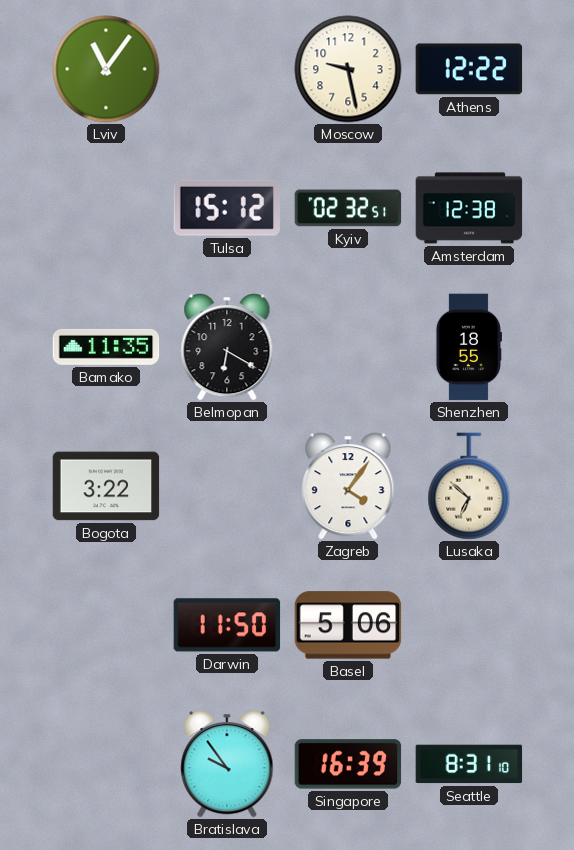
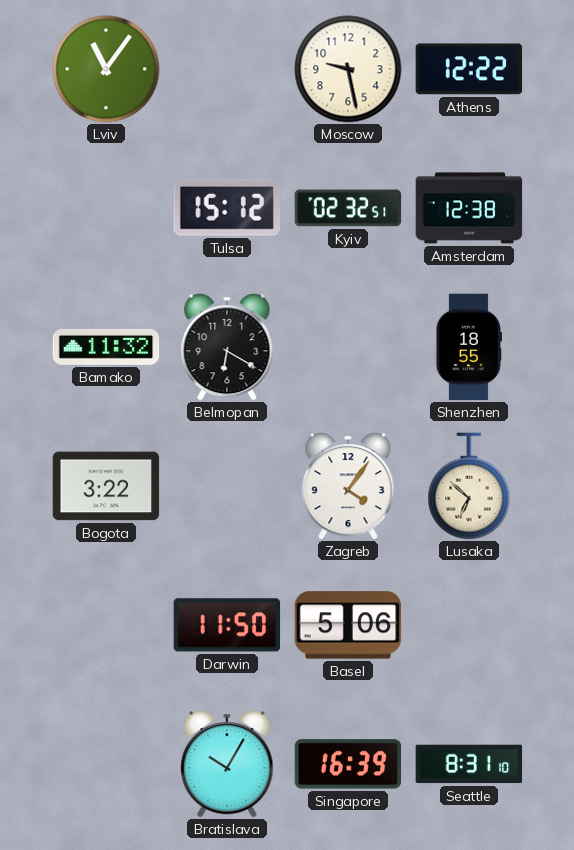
Bamako: 11:35 -> 11:32
Bratislava: 9:54 -> 10:05
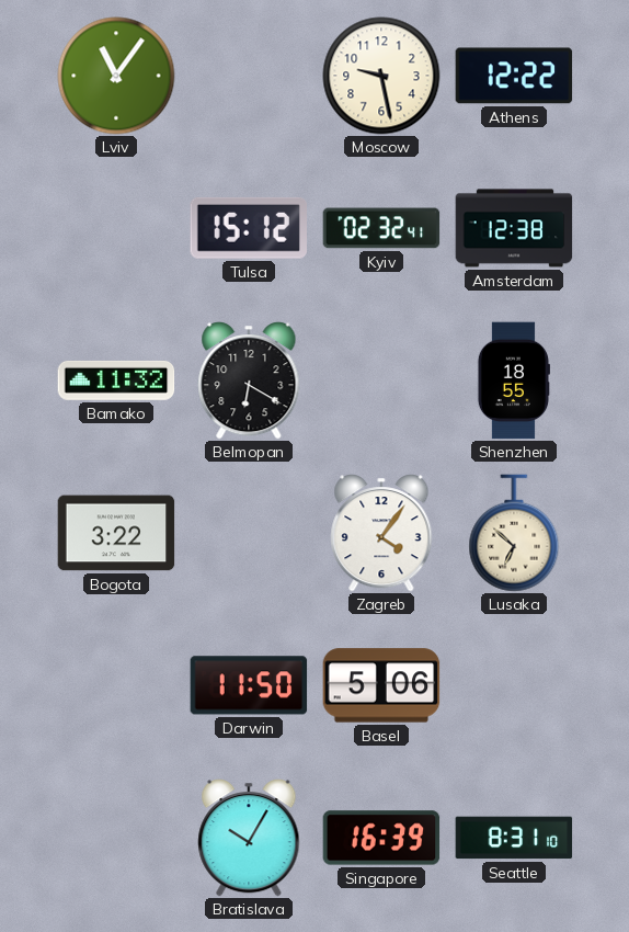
Kyiv: 02:32:51 -> 02:32:41
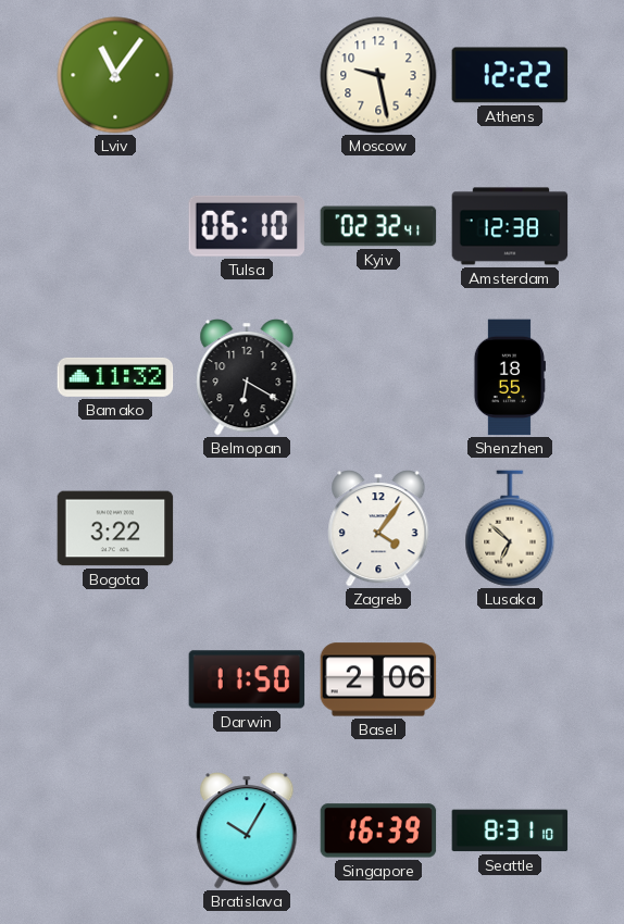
Tulsa: 15:12 -> 06:10
Basel: 5:06 -> 2:06
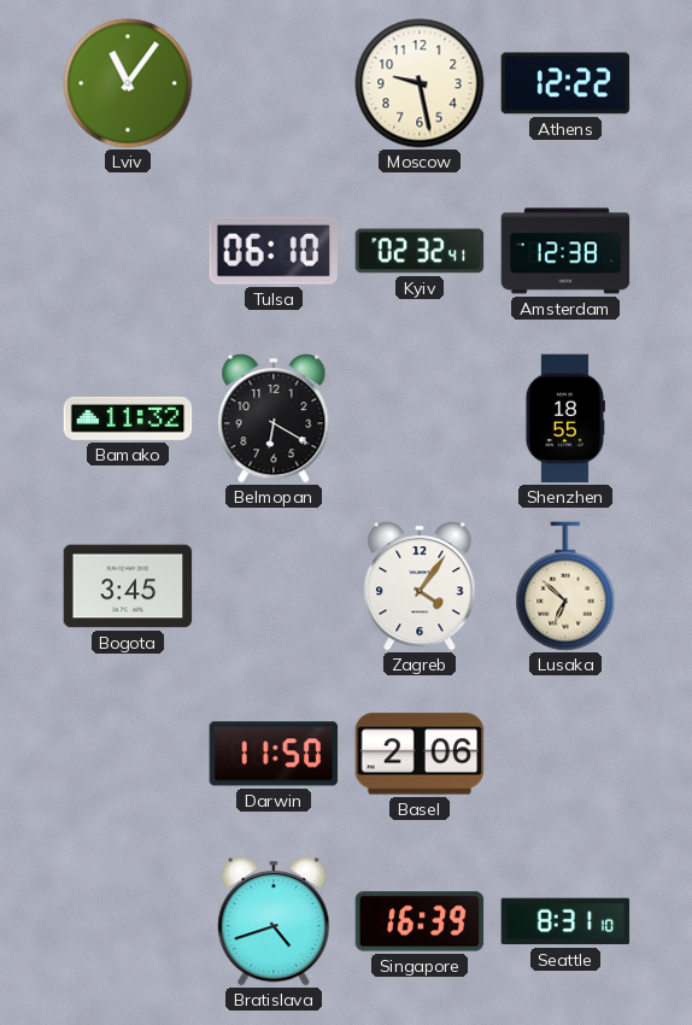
Bogota: 3:22 -> 3:45
Bratislava: 10:05 -> 4:42
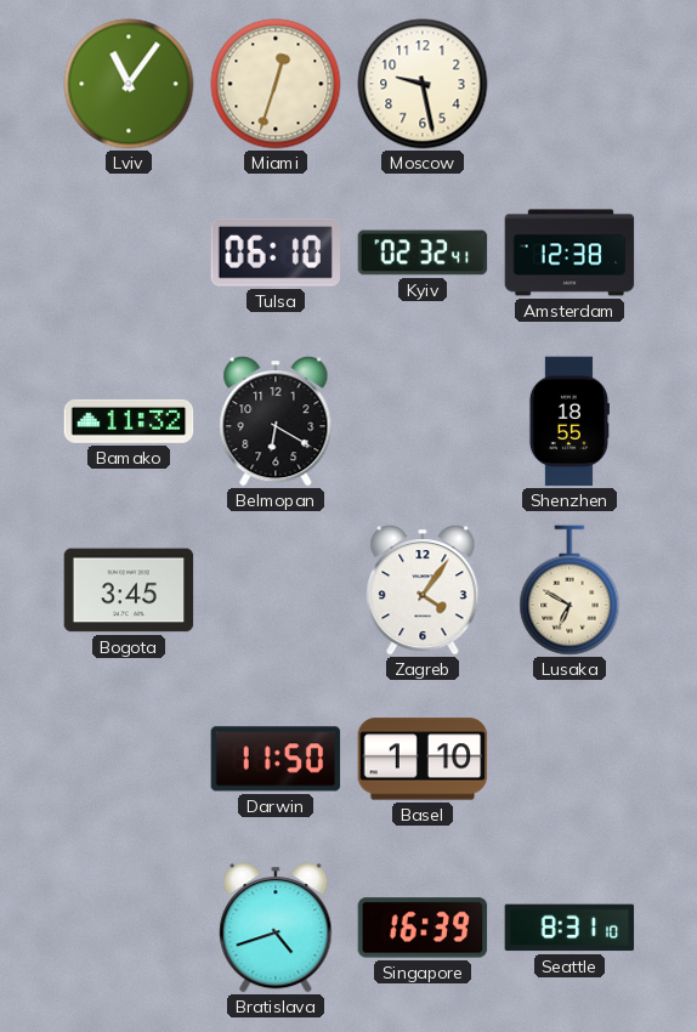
Miami: none -> 12:33
Athens: 12:22 -> none
Lusaka: 6:52 -> 6:50
Basel: 2:06 -> 1:10
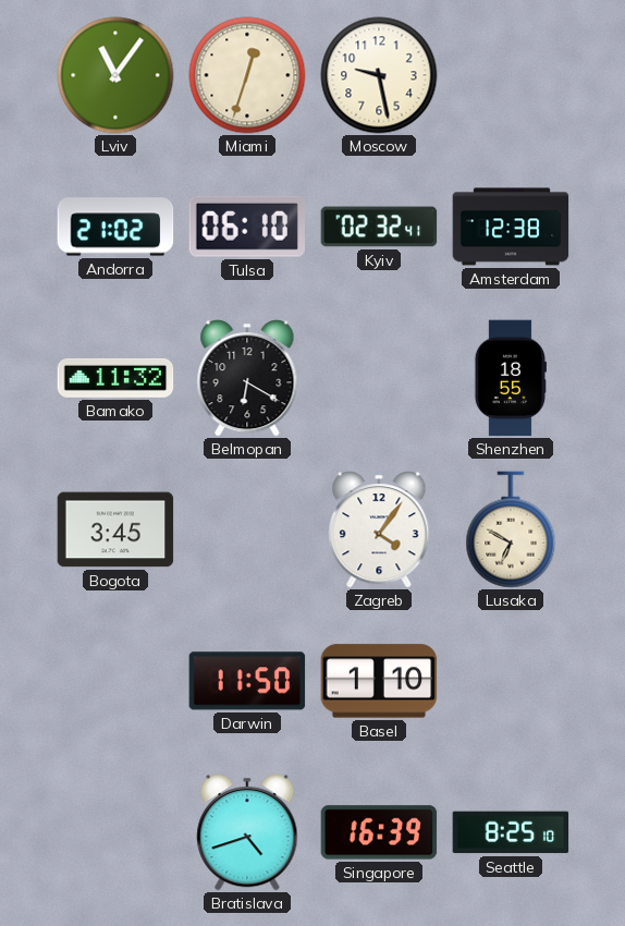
Andorra: none -> 21:02
Seattle: 8:31 -> 8:25
